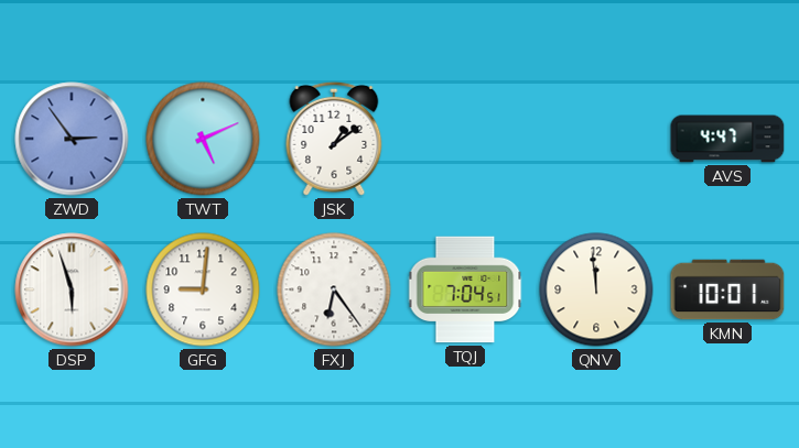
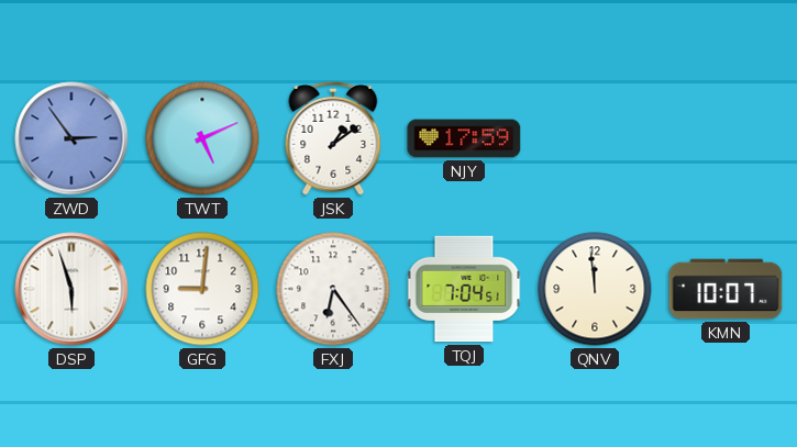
NJY: none -> 17:59
AVS: 4:47 -> none
KMN: 10:01 -> 10:07
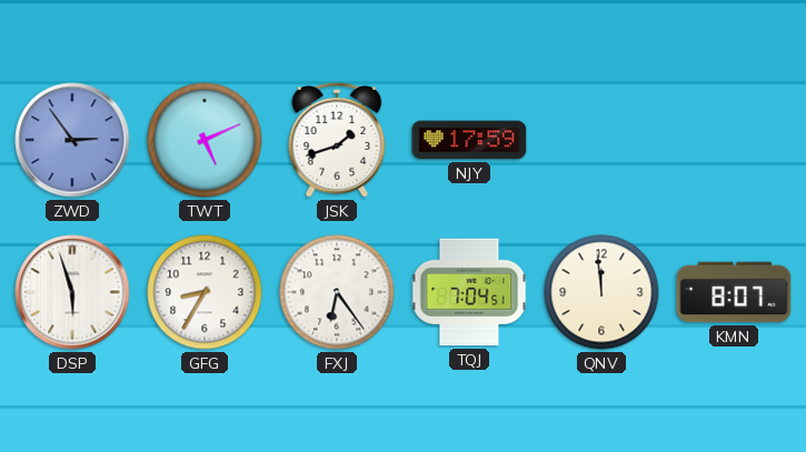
JSK: 1:09 -> 1:42
GFG: 9:01 -> 8:35
KMN: 10:07 -> 8:07
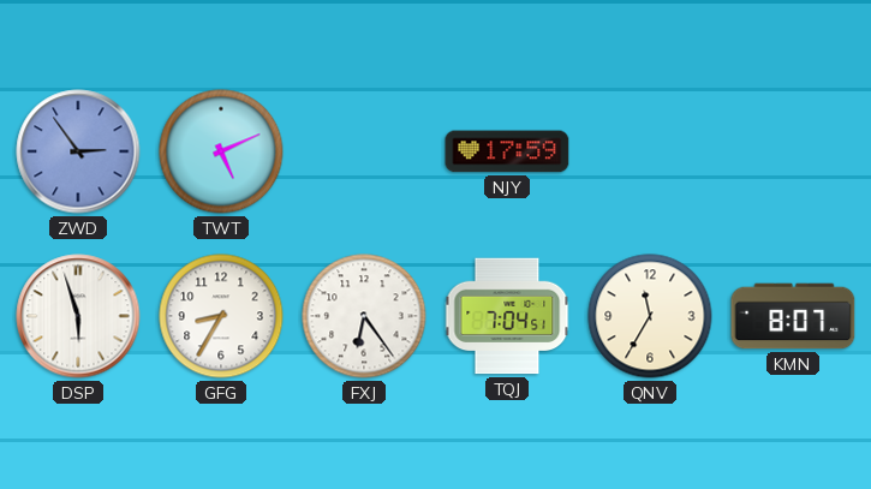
JSK: 1:42 -> none
QNV: 11:59 -> 11:35
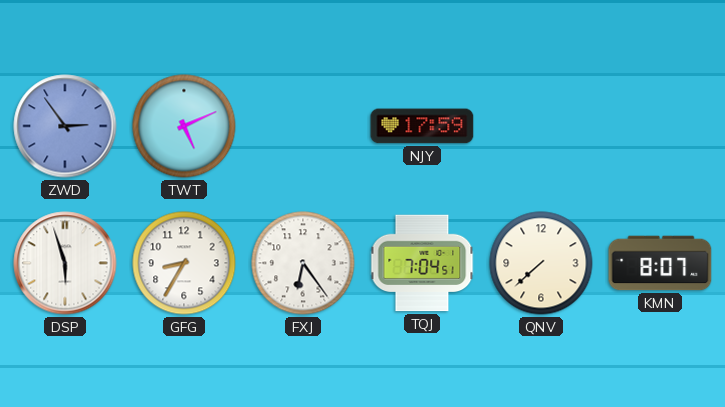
QNV: 11:35 -> 7:38
